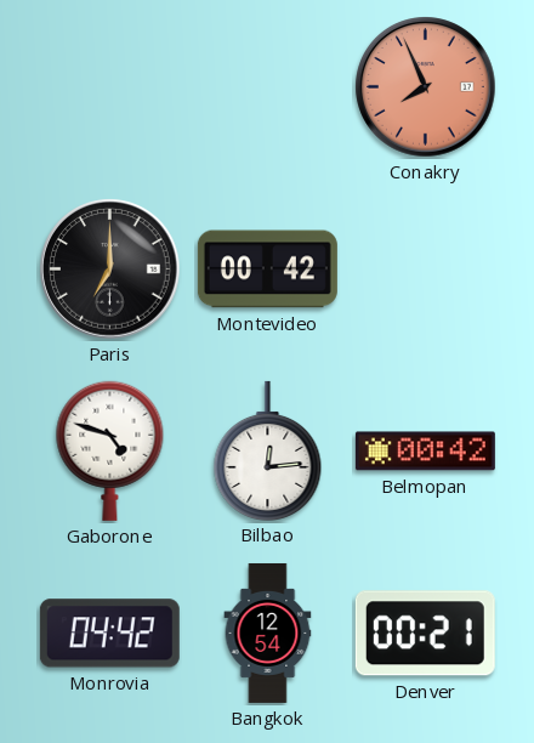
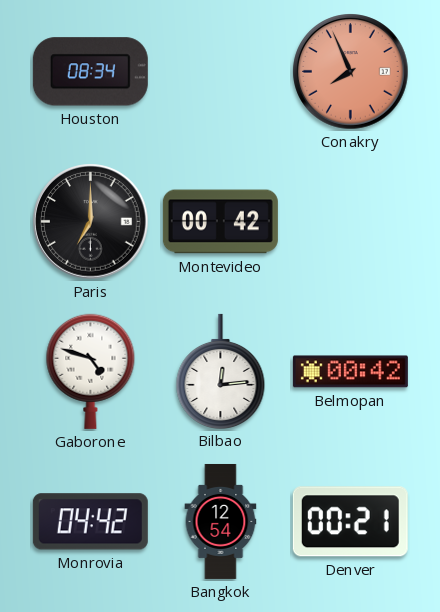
Houston: none -> 08:34
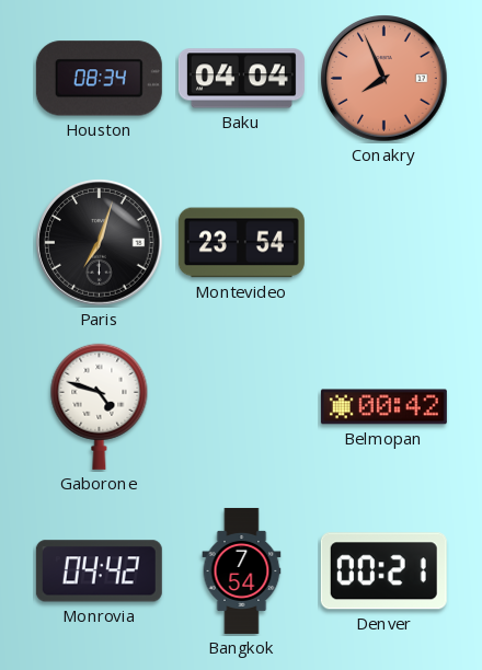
Baku: none -> 04:04
Paris: 7:00 -> 7:03
Montevideo: 00:42 -> 23:54
Bilbao: 12:14 -> none
Bangkok: 12:54 -> 7:54
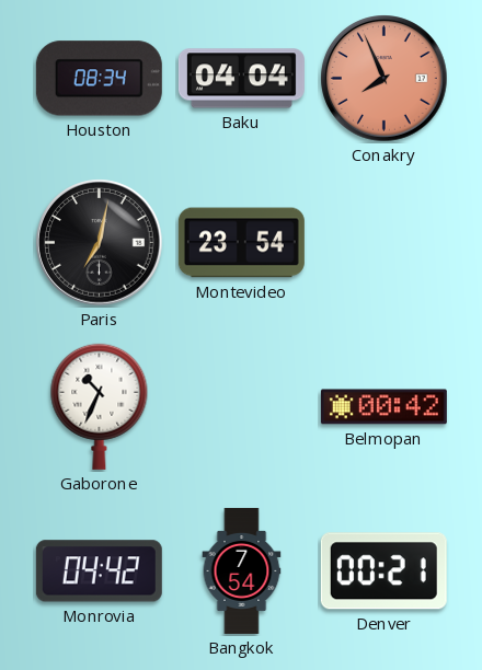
Paris: 7:03 -> 7:02
Gaborone: 4:48 -> 10:34
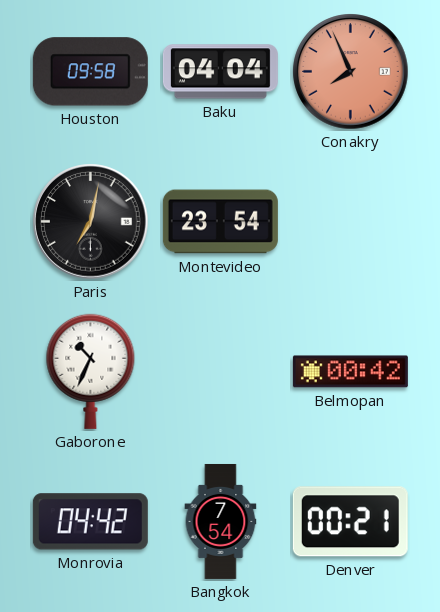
Houston: 08:34 -> 09:58
